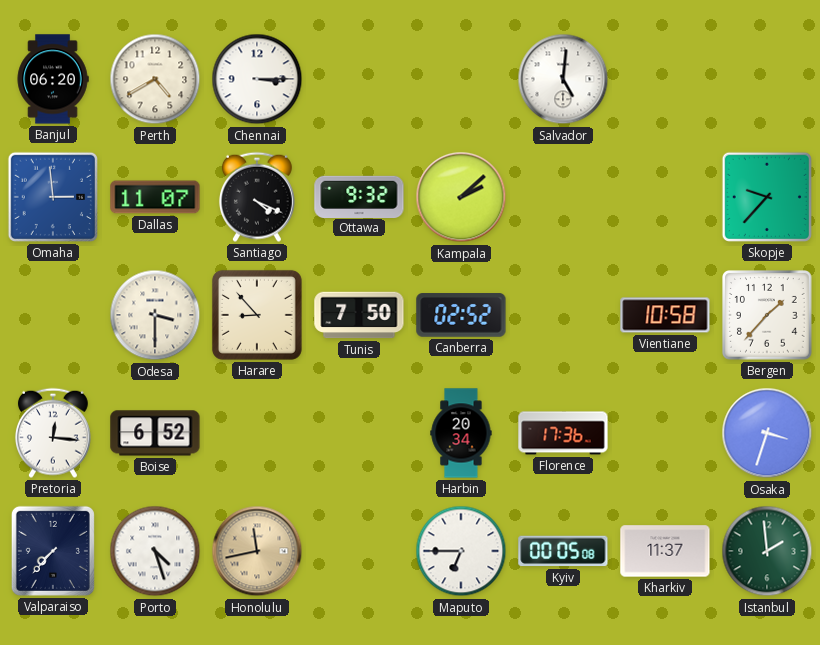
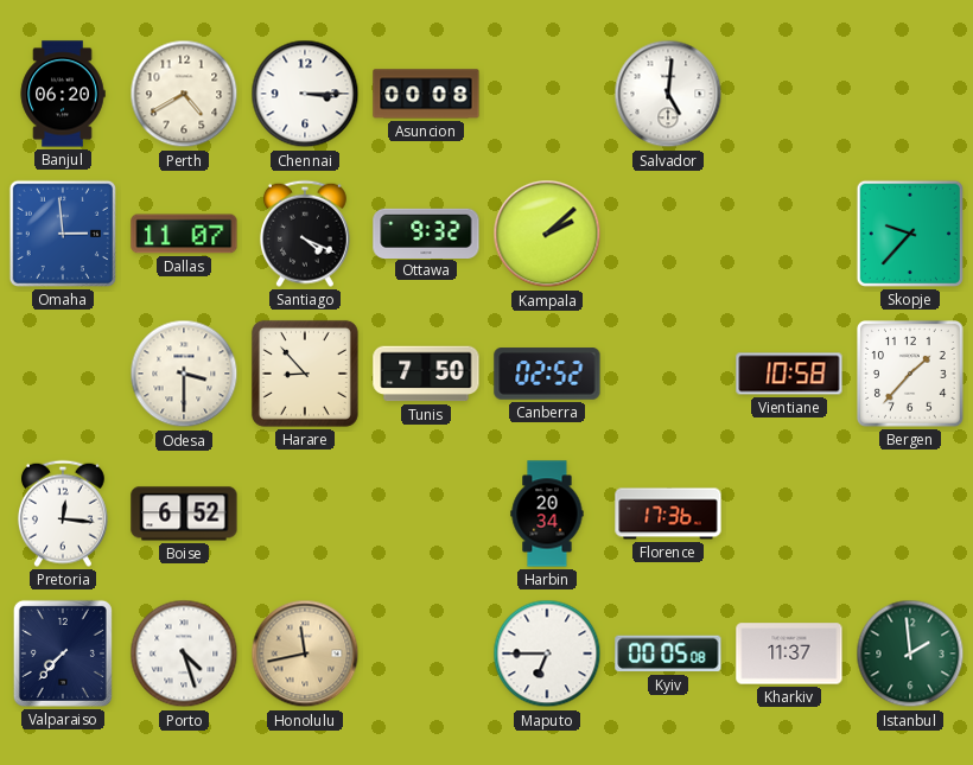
Asuncion: none -> 00:08
Osaka: 3:33 -> none
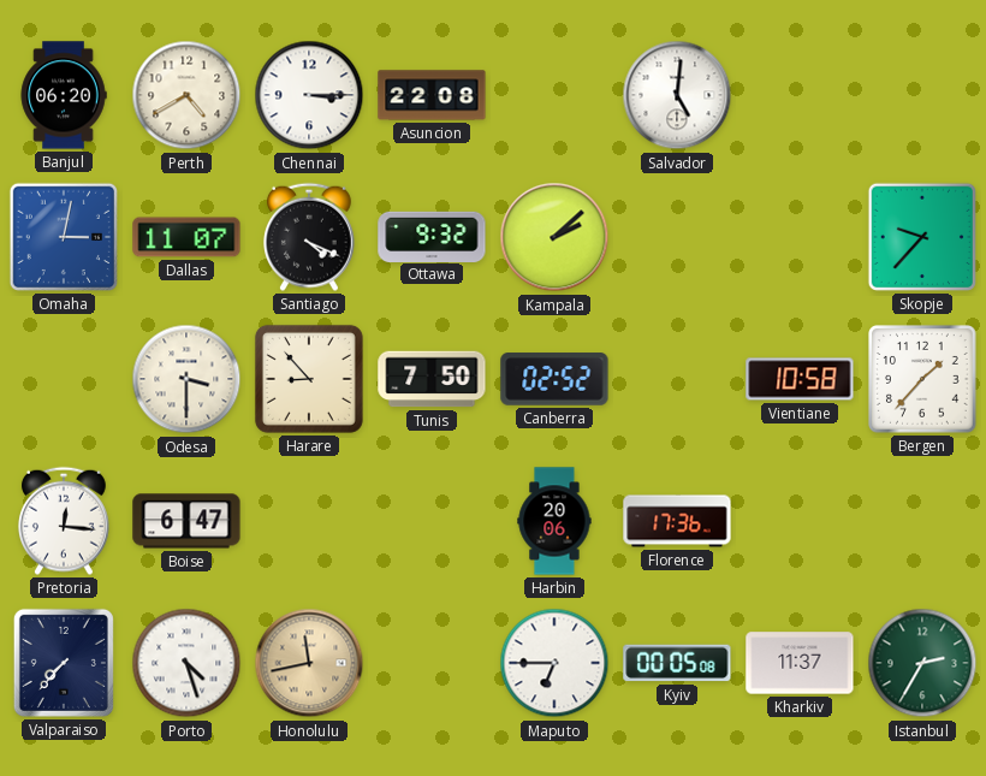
Asuncion: 00:08 -> 22:08
Omaha: 2:59 -> 3:02
Boise: 6:52 -> 6:47
Harbin: 20:34 -> 20:06
Istanbul: 1:59 -> 2:35
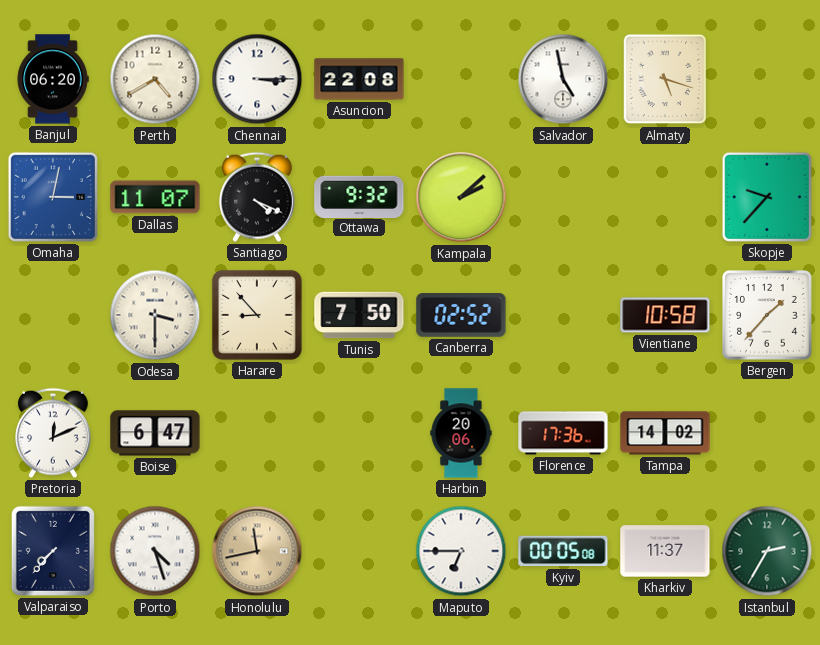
Salvador: 5:01 -> 4:58
Almaty: none -> 5:18
Pretoria: 12:16 -> 12:11
Tampa: none -> 14:02
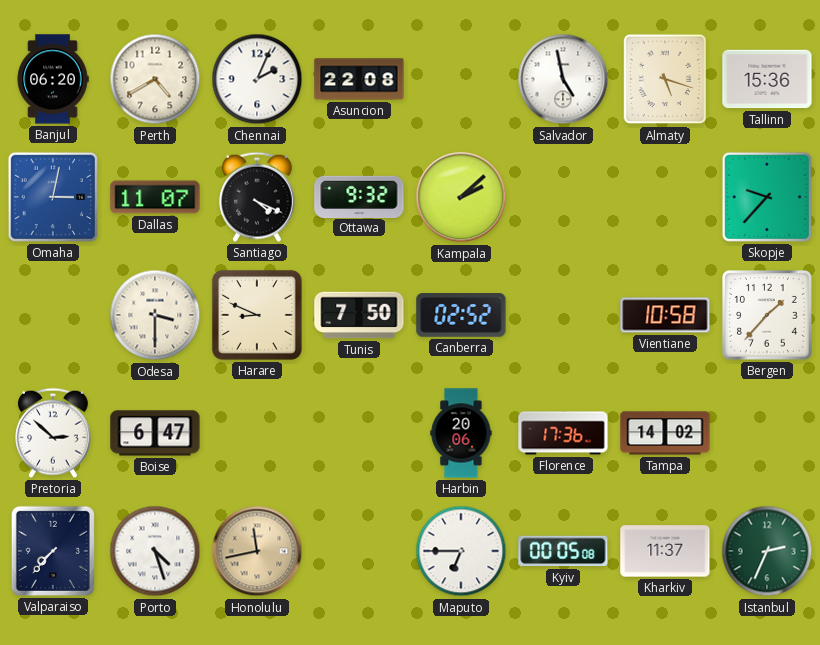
Chennai: 3:15 -> 2:04
Tallinn: none -> 15:36
Harare: 8:53 -> 8:49
Pretoria: 12:11 -> 2:52
Istanbul: 2:35 -> 2:34
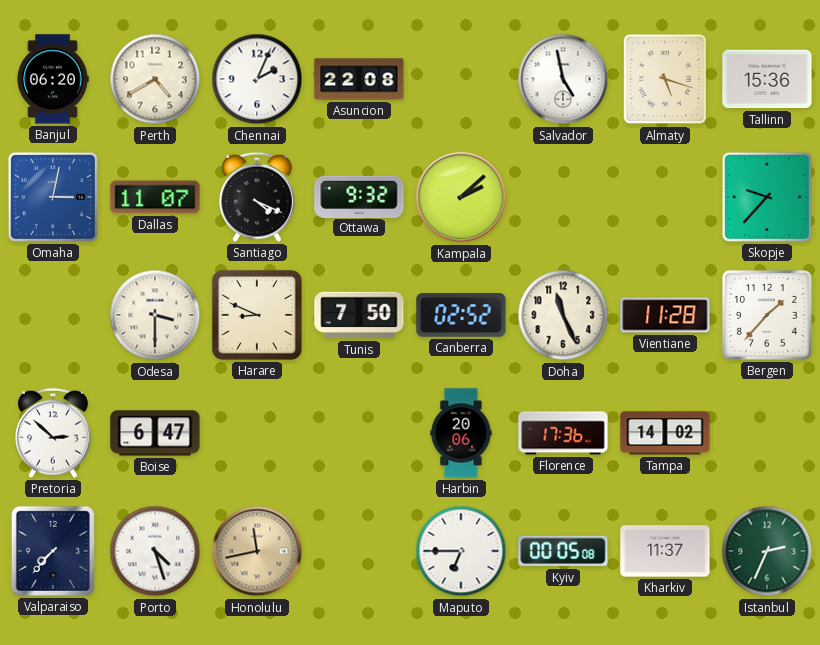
Doha: none -> 11:26
Vientiane: 10:58 -> 11:28
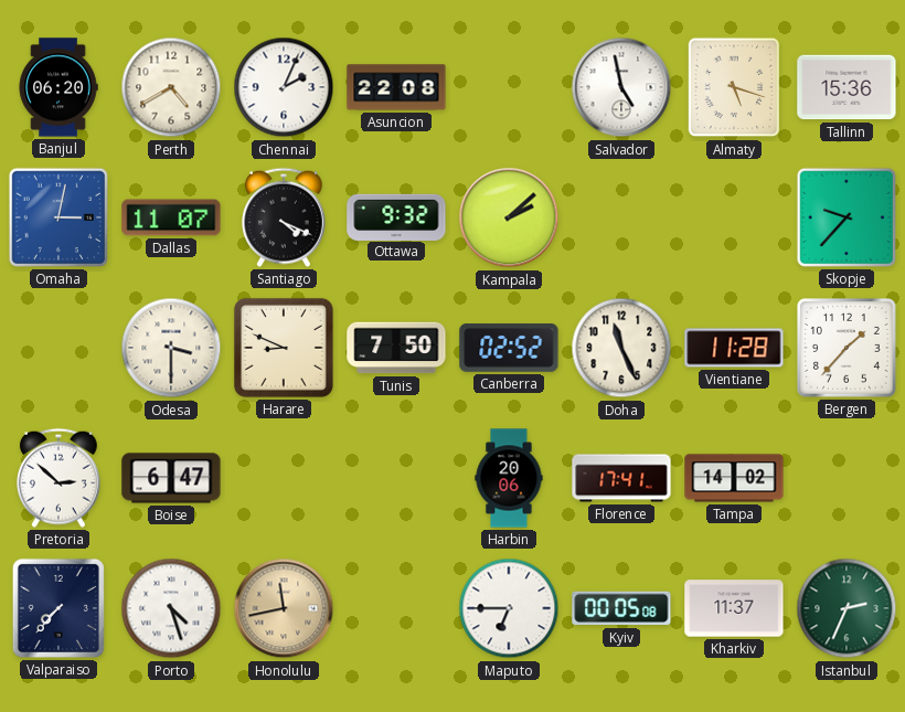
Florence: 17:36 -> 17:41
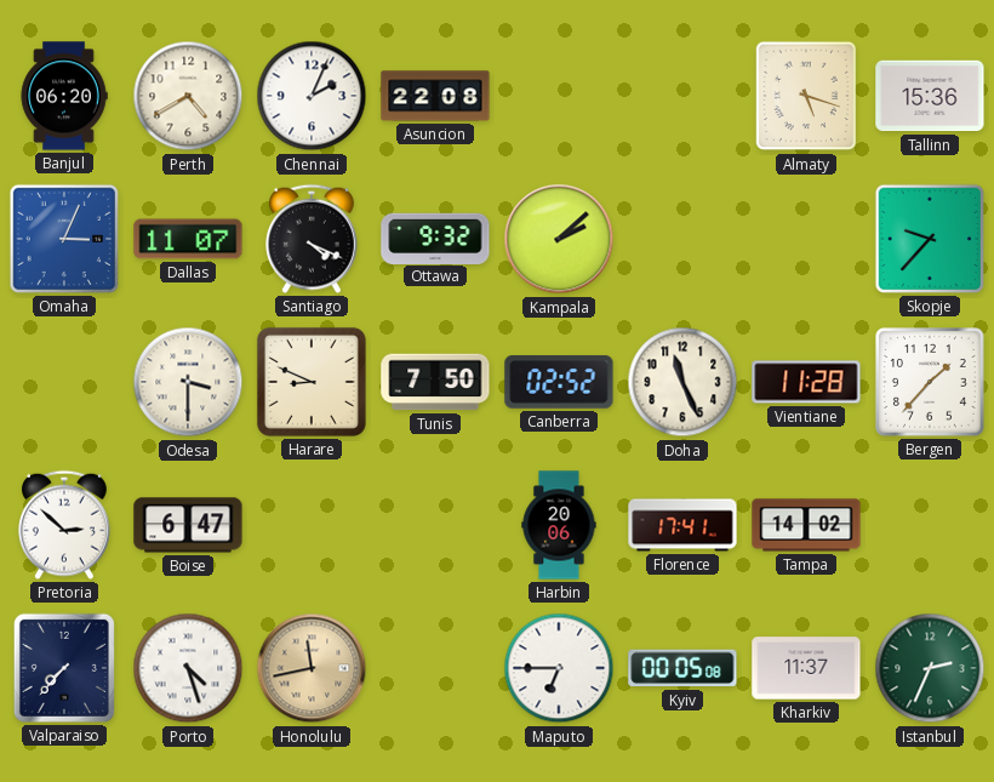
Salvador: 4:58 -> none
Omaha: 3:02 -> 3:04
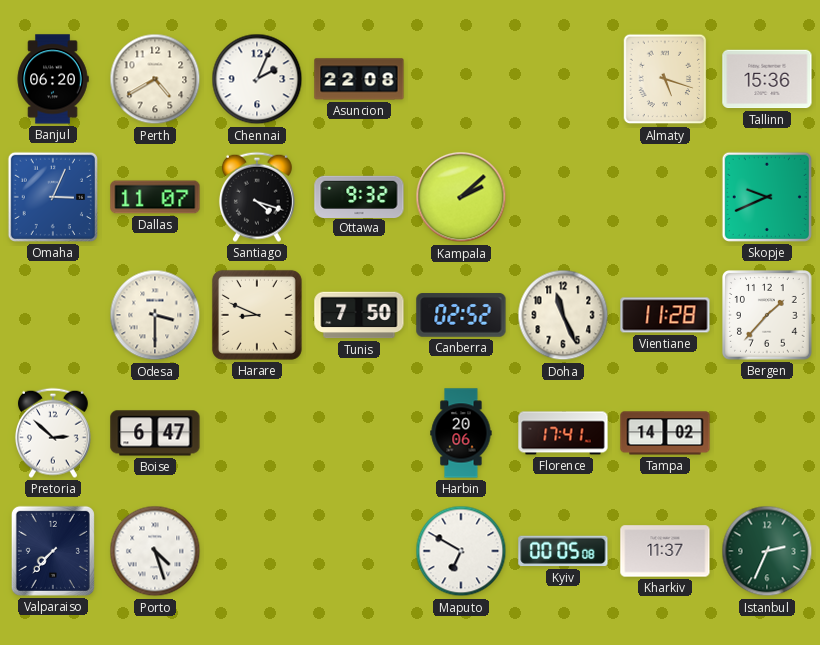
Santiago: 4:19 -> 4:18
Skopje: 9:37 -> 9:41
Honolulu: 11:43 -> none
Maputo: 6:45 -> 6:50
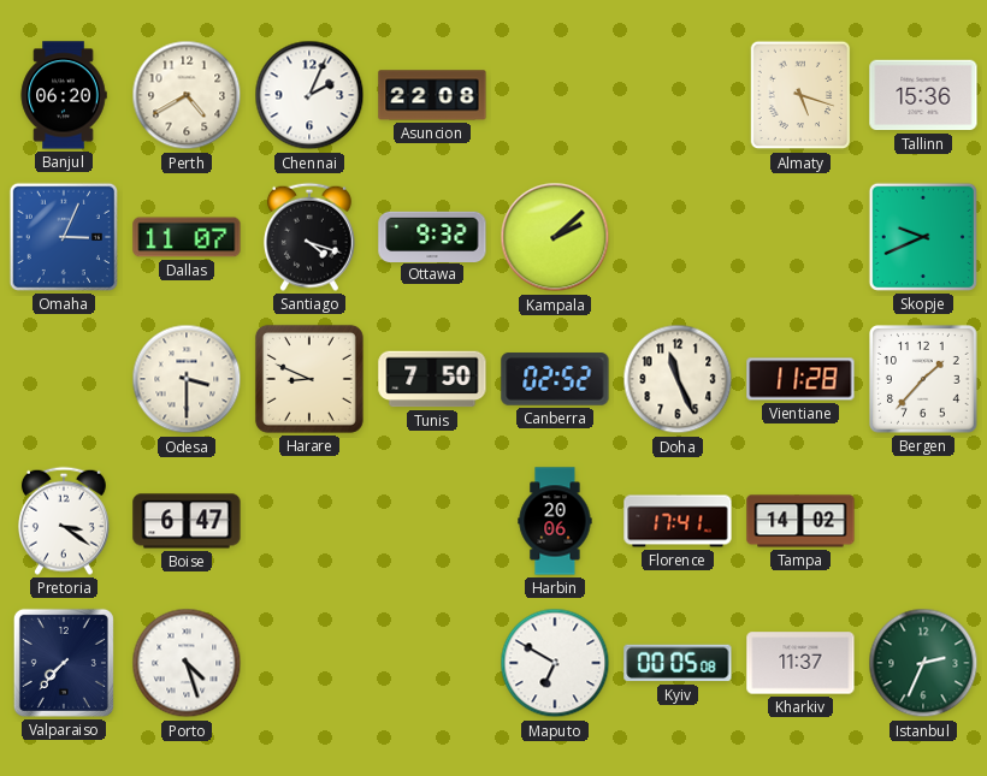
Pretoria: 2:52 -> 3:21
